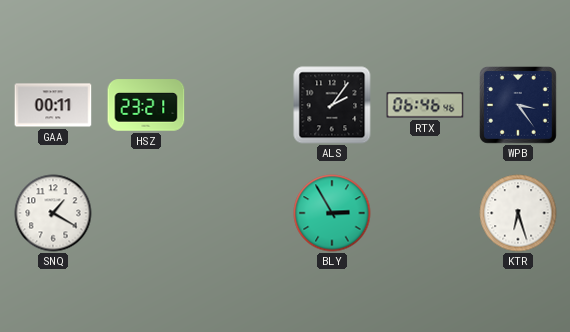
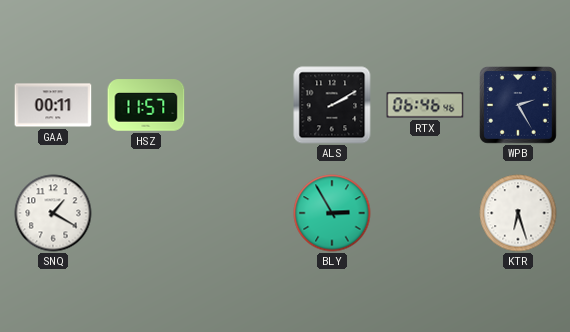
HSZ: 23:21 -> 11:57
ALS: 2:06 -> 2:10
WPB: 3:24 -> 2:25
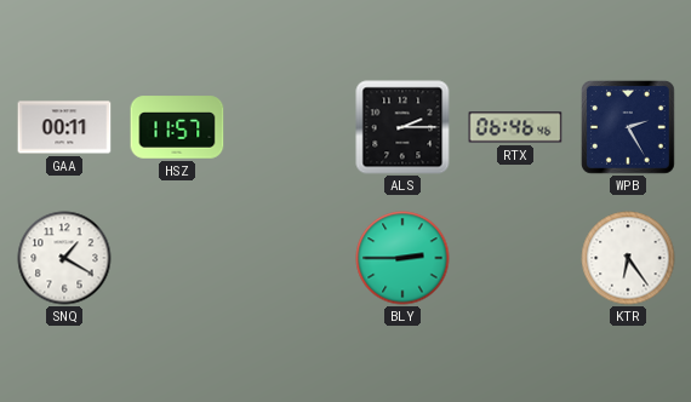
ALS: 2:10 -> 2:15
BLY: 2:55 -> 2:45
KTR: 6:27 -> 6:24
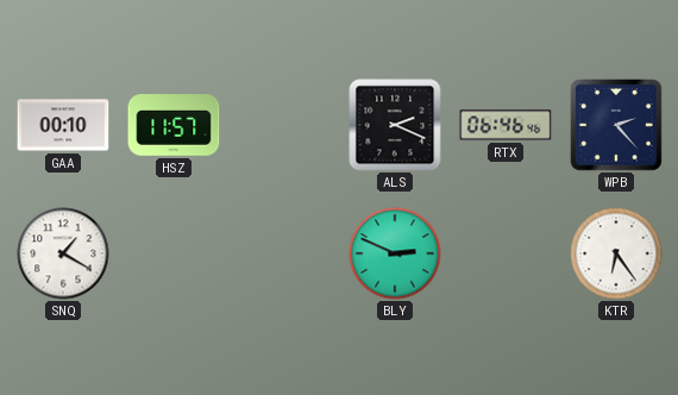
GAA: 00:11 -> 00:10
ALS: 2:15 -> 2:19
WPB: 2:25 -> 2:23
BLY: 2:45 -> 2:49
